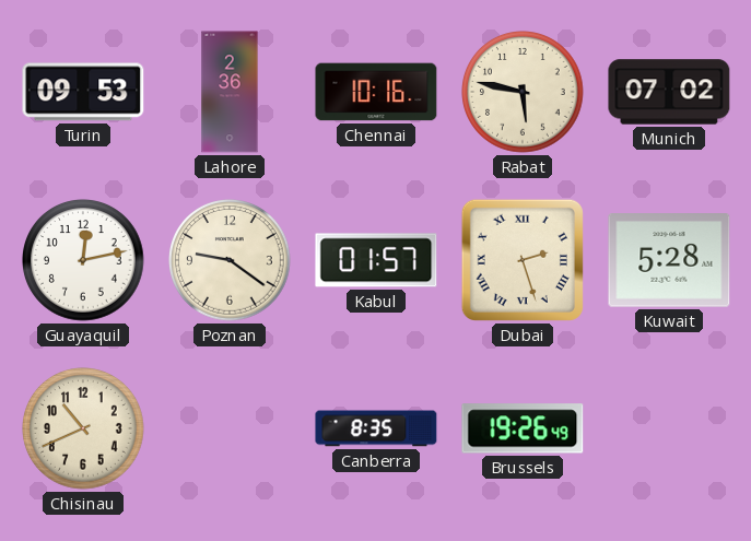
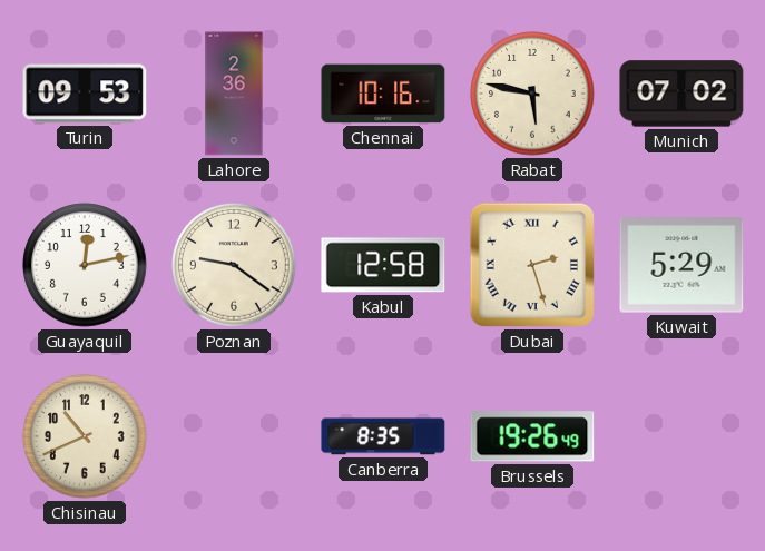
Kabul: 01:57 -> 12:58
Kuwait: 5:28 -> 5:29
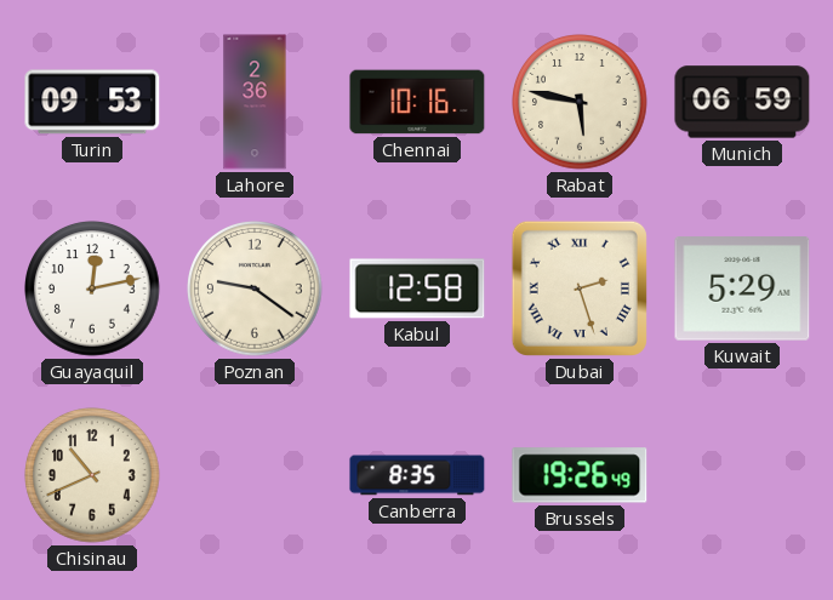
Munich: 07:02 -> 06:59
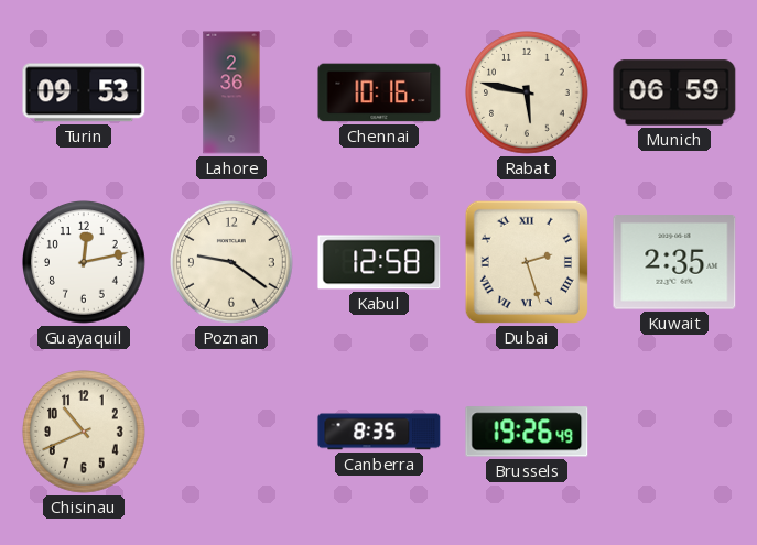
Kuwait: 5:29 -> 2:35
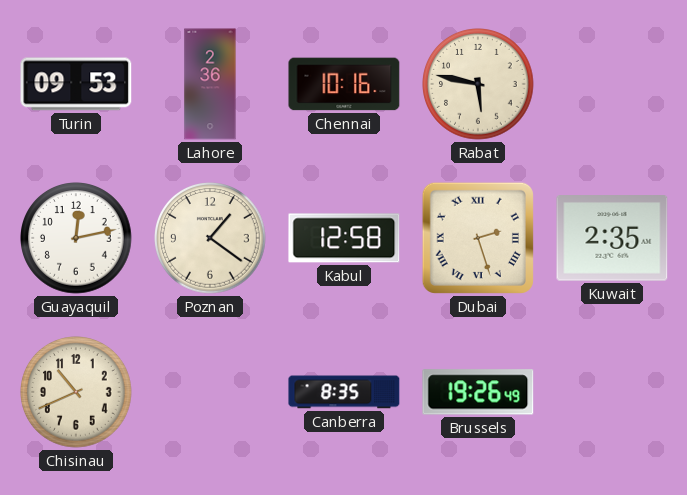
Munich: 06:59 -> none
Poznan: 9:21 -> 1:21
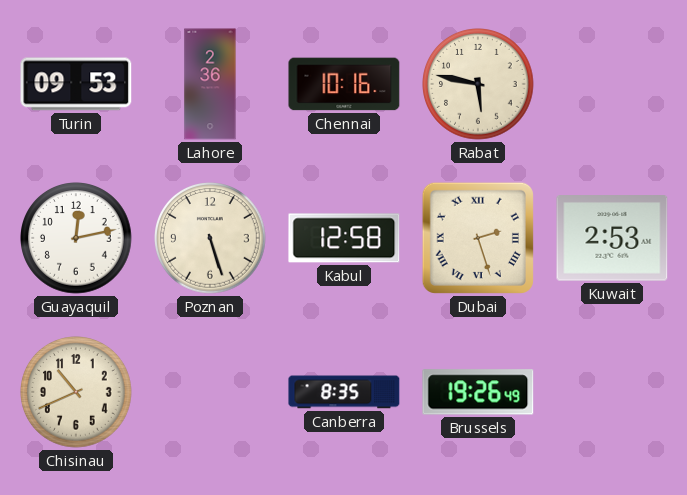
Poznan: 1:21 -> 5:27
Kuwait: 2:35 -> 2:53
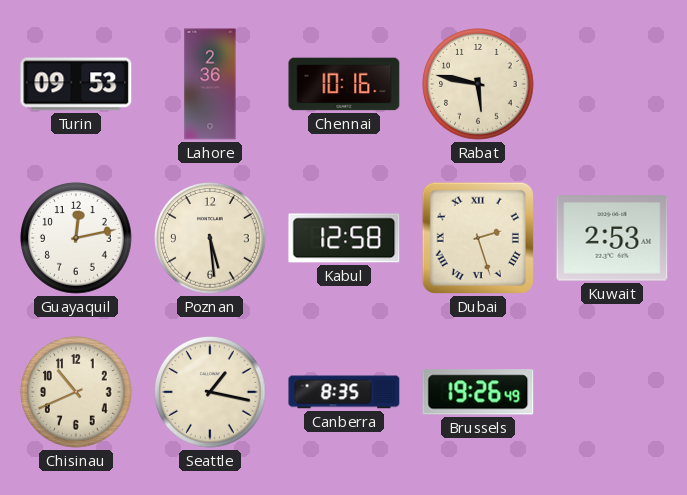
Poznan: 5:27 -> 5:29
Seattle: none -> 1:17
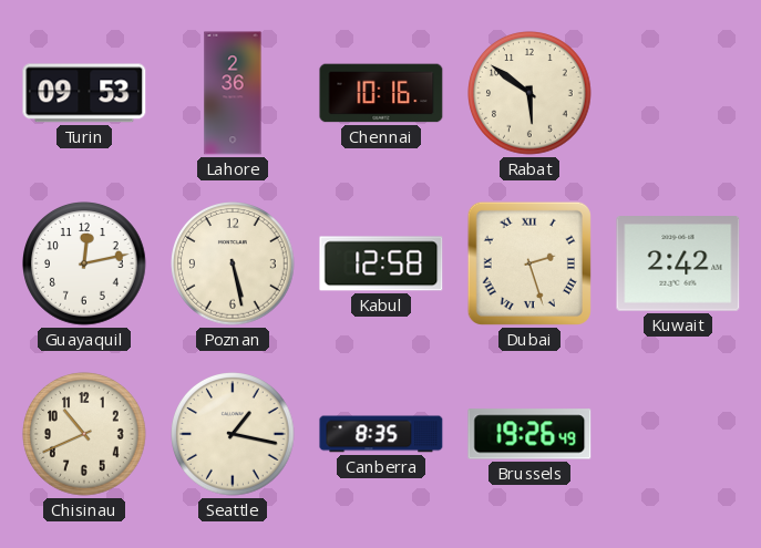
Rabat: 5:47 -> 5:51
Poznan: 5:29 -> 5:28
Kuwait: 2:53 -> 2:42
